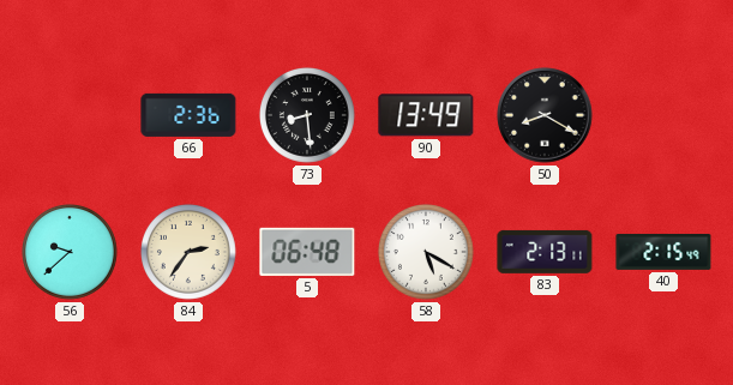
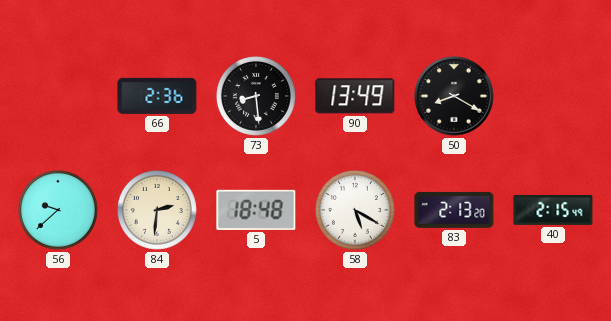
84: 2:36 -> 2:31
5: 06:48 -> 18:48
83: 2:13:11 -> 2:13:20
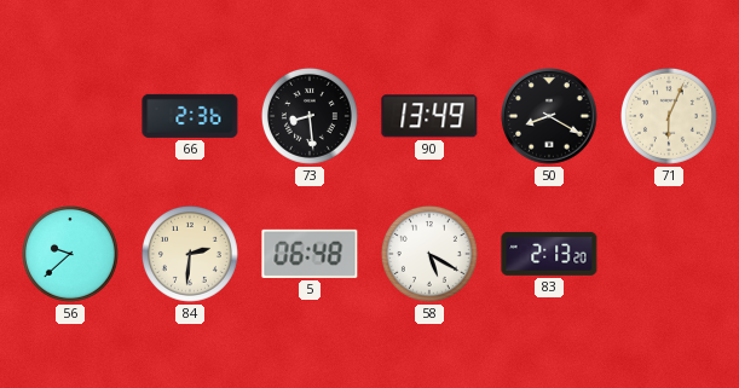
71: none -> 6:04
5: 18:48 -> 06:48
40: 2:15 -> none
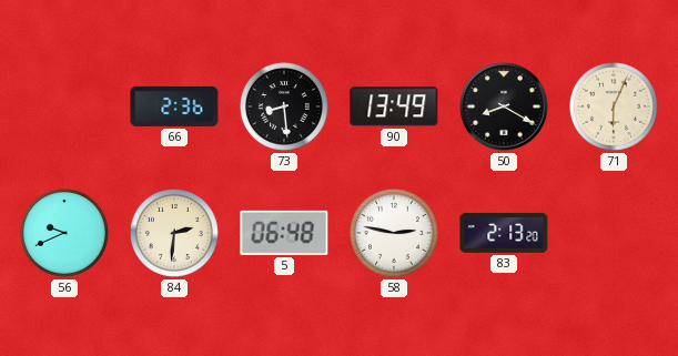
56: 9:38 -> 9:41
58: 5:20 -> 2:47
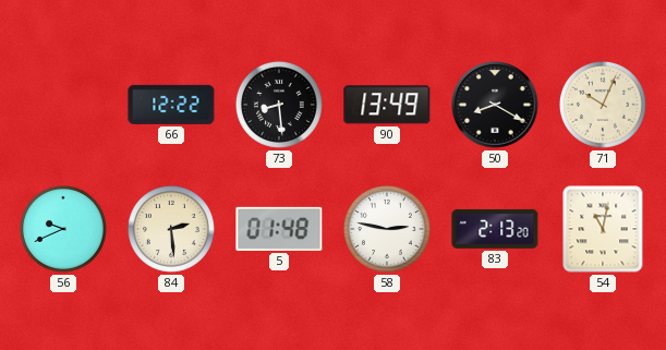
66: 2:36 -> 12:22
71: 6:04 -> 10:04
84: 2:31 -> 2:29
5: 06:48 -> 01:48
54: none -> 11:02
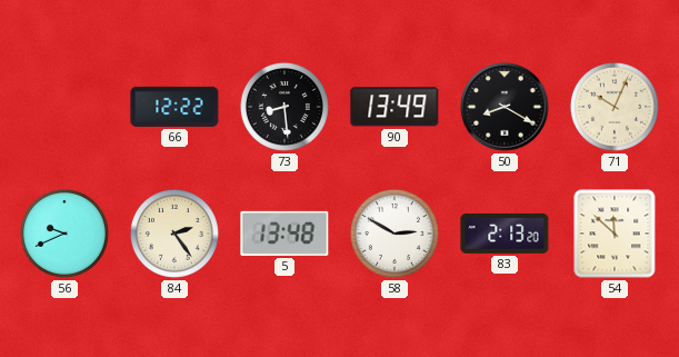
84: 2:29 -> 2:24
5: 01:48 -> 13:48
58: 2:47 -> 2:50
54: 11:02 -> 11:52
